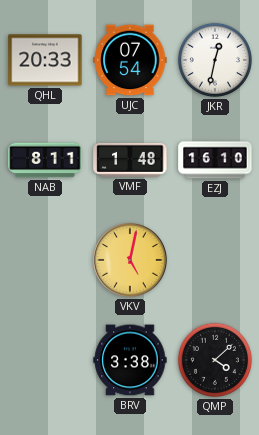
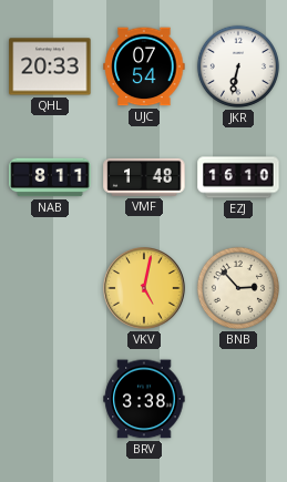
JKR: 12:32 -> 6:32
BNB: none -> 2:53
QMP: 4:08 -> none
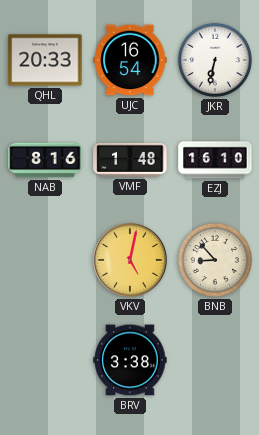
UJC: 07:54 -> 16:54
NAB: 8:11 -> 8:16
BNB: 2:53 -> 8:53
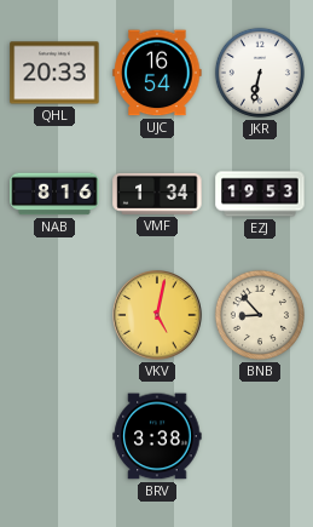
VMF: 1:48 -> 1:34
EZJ: 16:10 -> 19:53
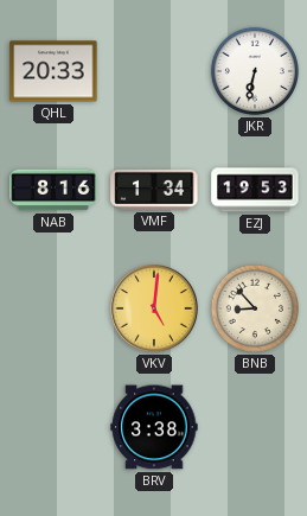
UJC: 16:54 -> none
VKV: 5:02 -> 5:01
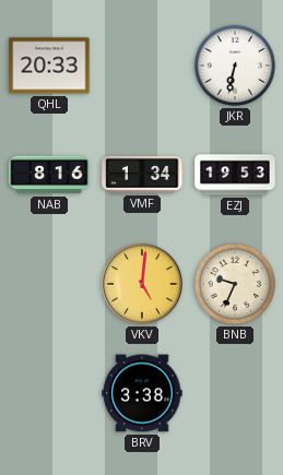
BNB: 8:53 -> 9:34
